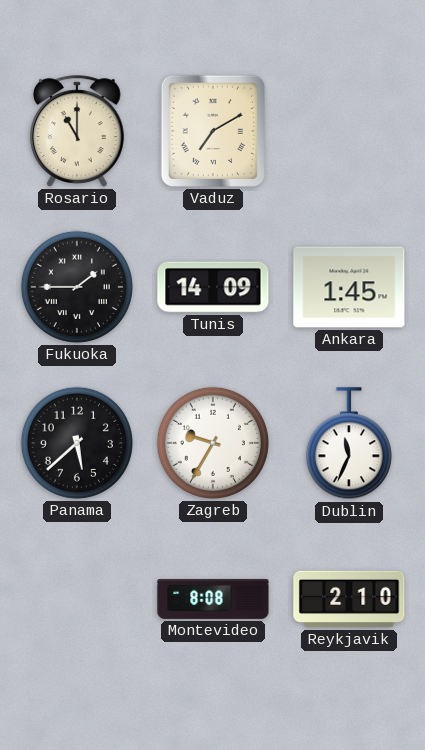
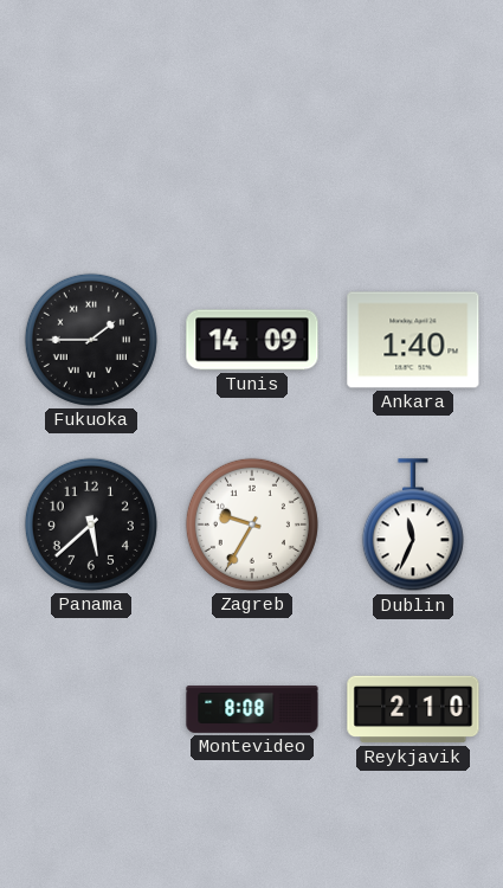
Rosario: 11:00 -> none
Vaduz: 7:10 -> none
Ankara: 1:45 -> 1:40
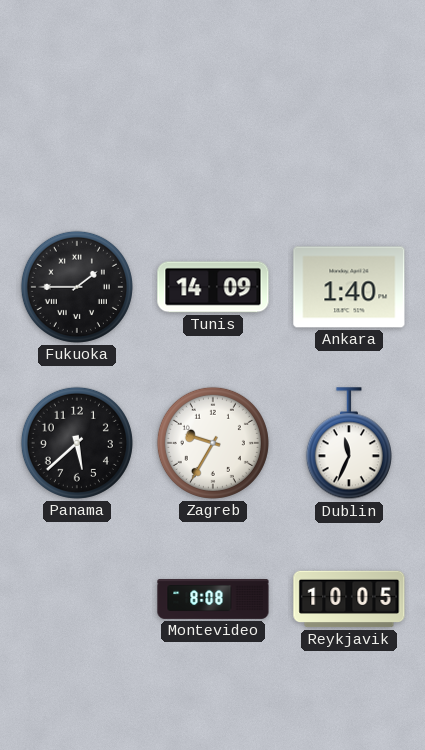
Reykjavik: 2:10 -> 10:05
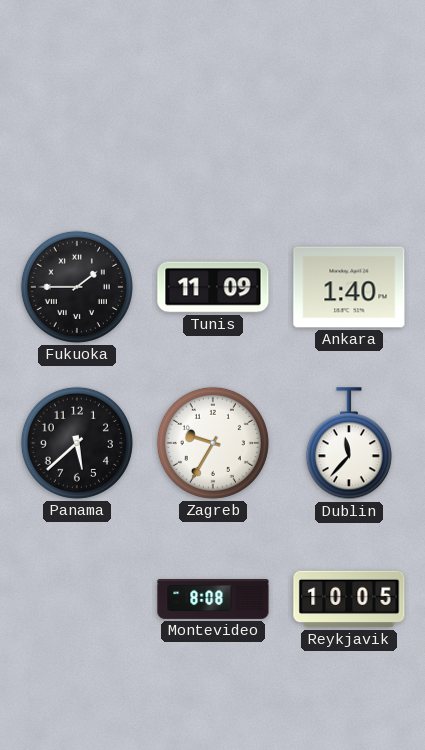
Tunis: 14:09 -> 11:09
Dublin: 11:34 -> 11:37
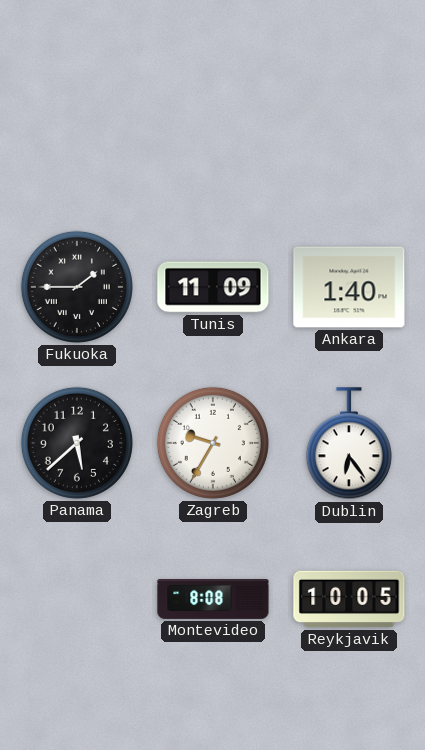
Dublin: 11:37 -> 6:24
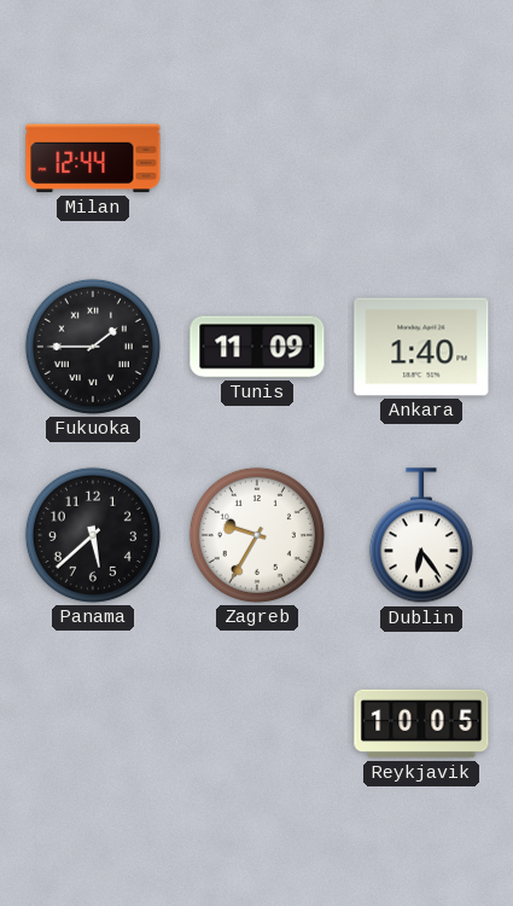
Milan: none -> 12:44
Montevideo: 8:08 -> none
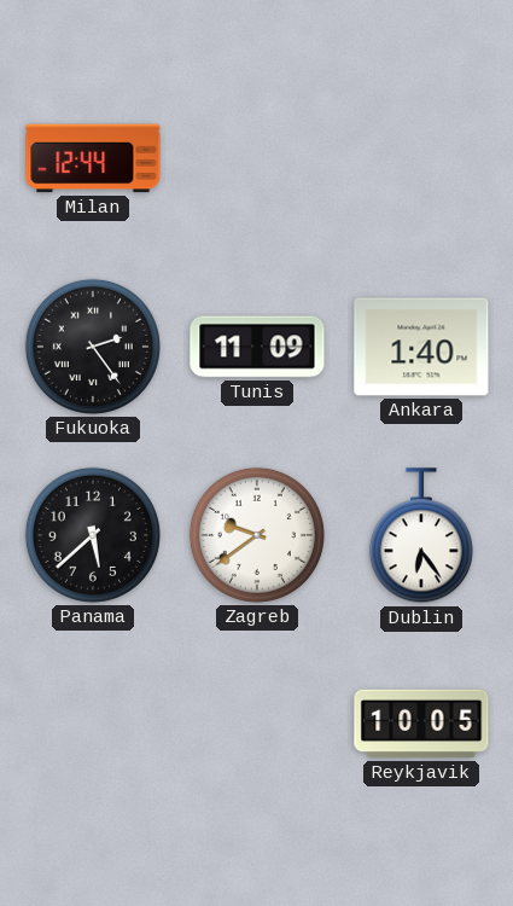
Fukuoka: 1:45 -> 2:24
Zagreb: 9:35 -> 9:39
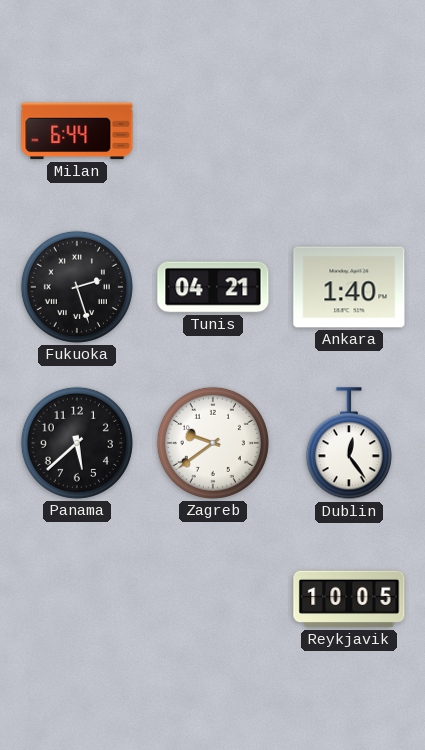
Milan: 12:44 -> 6:44
Fukuoka: 2:24 -> 2:27
Tunis: 11:09 -> 04:21
Dublin: 6:24 -> 12:24
